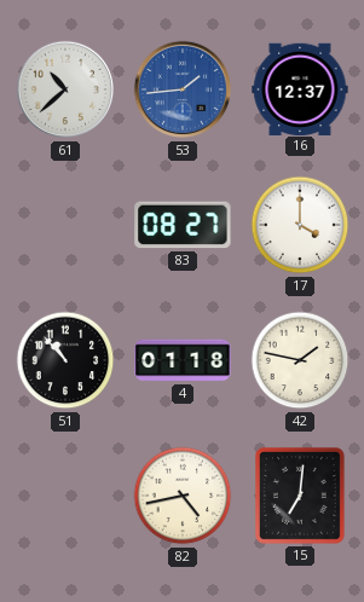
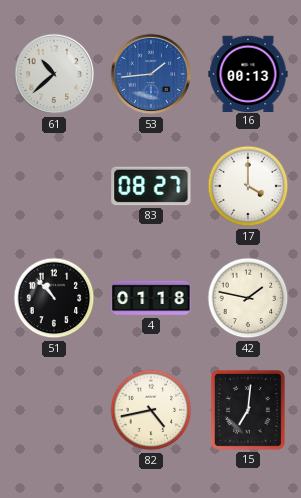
16: 12:37 -> 00:13
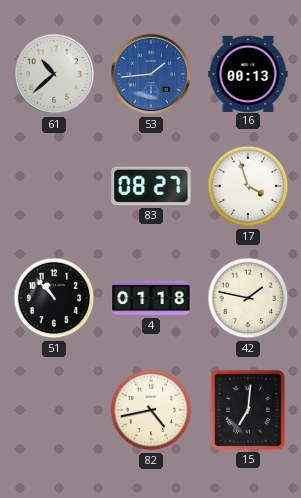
17: 4:00 -> 3:57
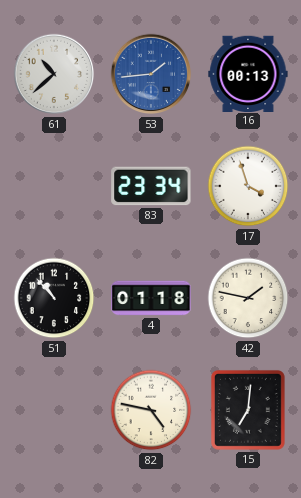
83: 08:27 -> 23:34
82: 4:43 -> 4:47
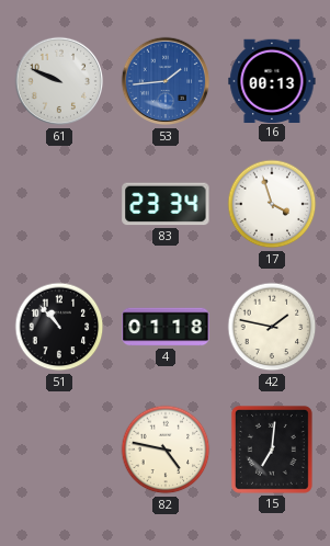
61: 10:38 -> 9:49
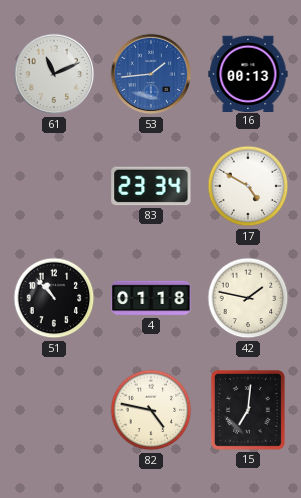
61: 9:49 -> 11:11
17: 3:57 -> 4:50
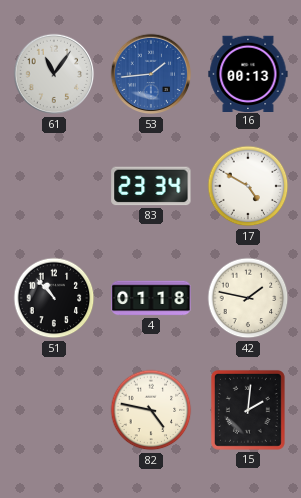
61: 11:11 -> 11:06
15: 7:01 -> 2:01
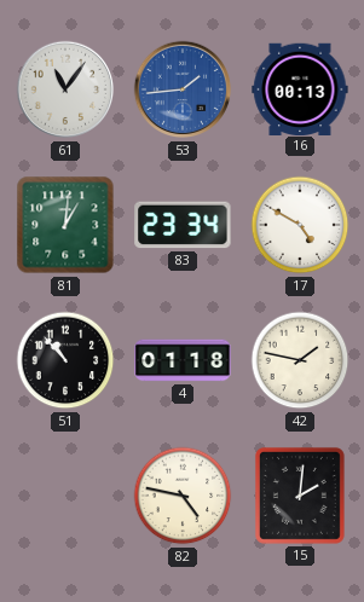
81: none -> 1:01
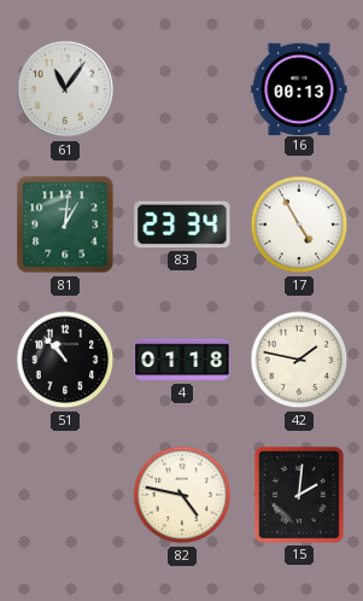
53: 1:44 -> none
17: 4:50 -> 4:55
